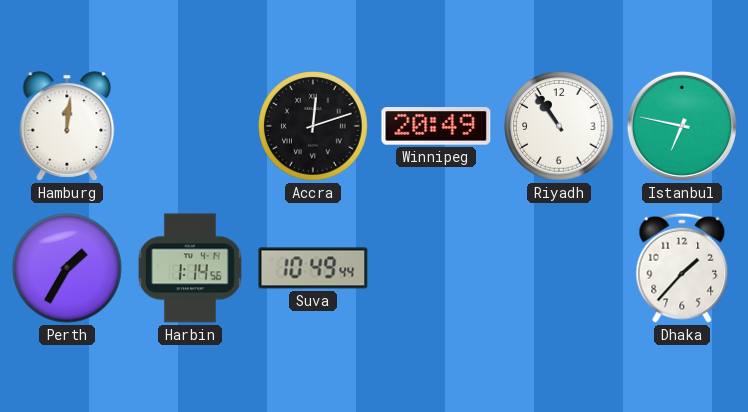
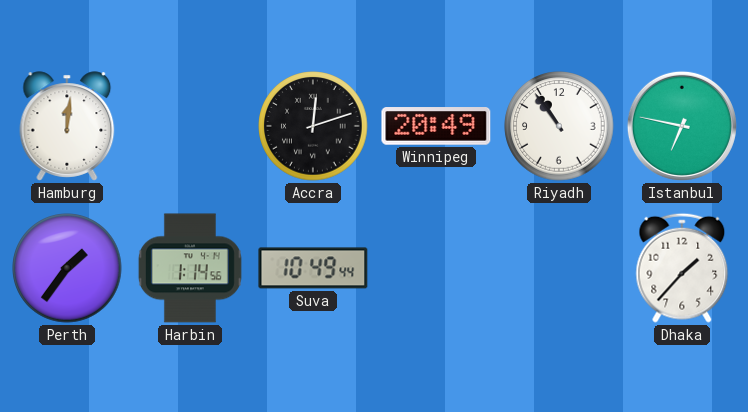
Perth: 1:35 -> 1:36
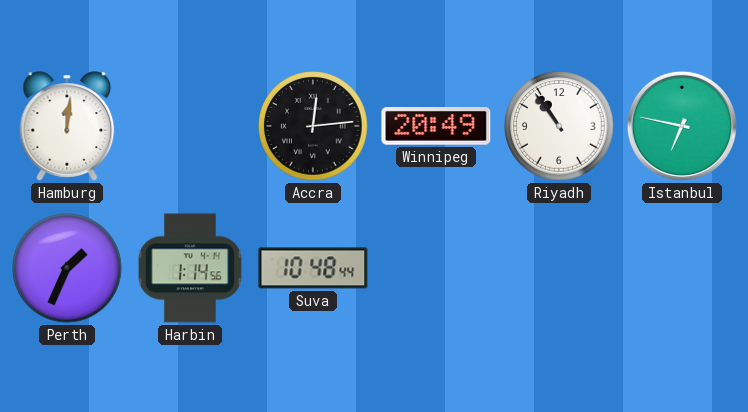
Accra: 12:12 -> 12:14
Perth: 1:36 -> 1:34
Suva: 10:49 -> 10:48
Dhaka: 1:37 -> none
